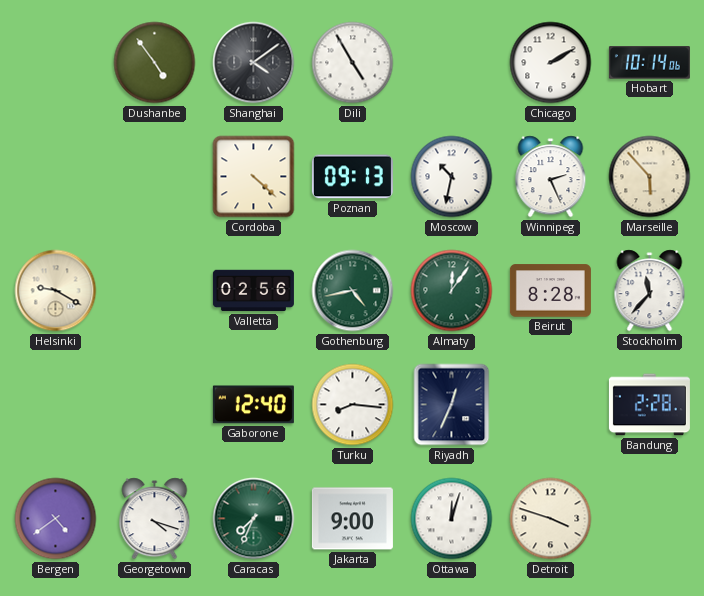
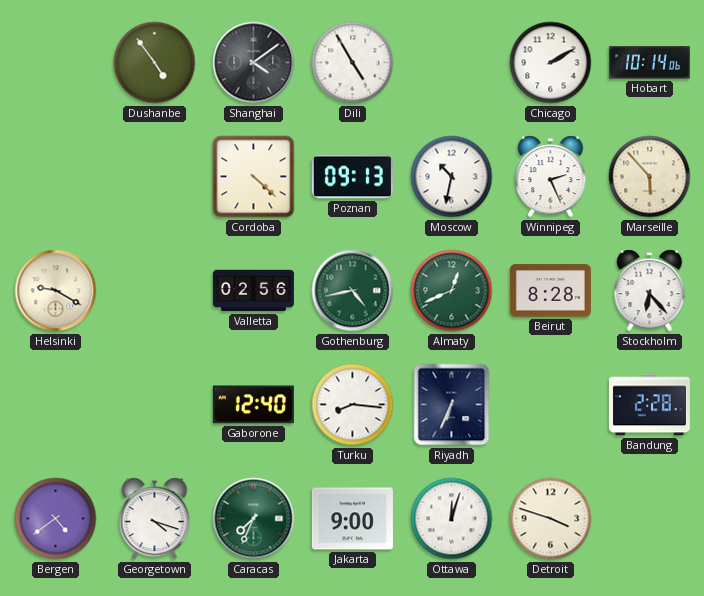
Almaty: 12:06 -> 12:41
Stockholm: 11:37 -> 6:23
Riyadh: 12:34 -> 6:34
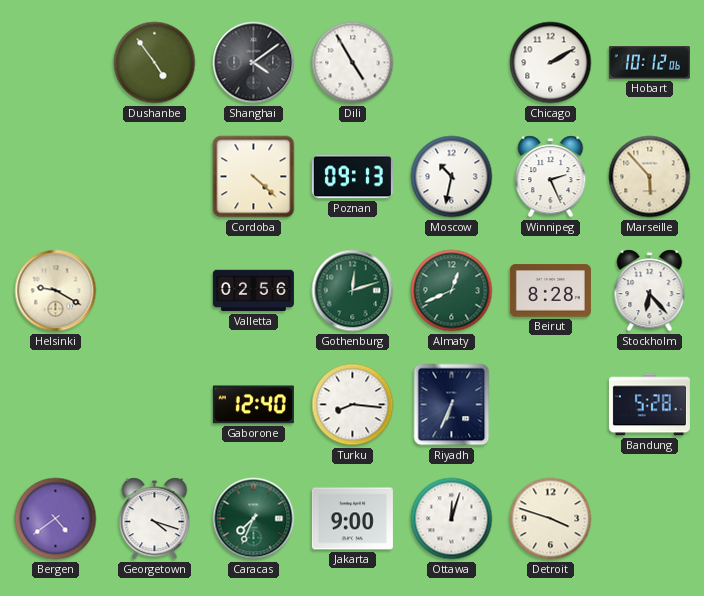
Hobart: 10:14 -> 10:12
Gothenburg: 4:43 -> 12:12
Bandung: 2:28 -> 5:28
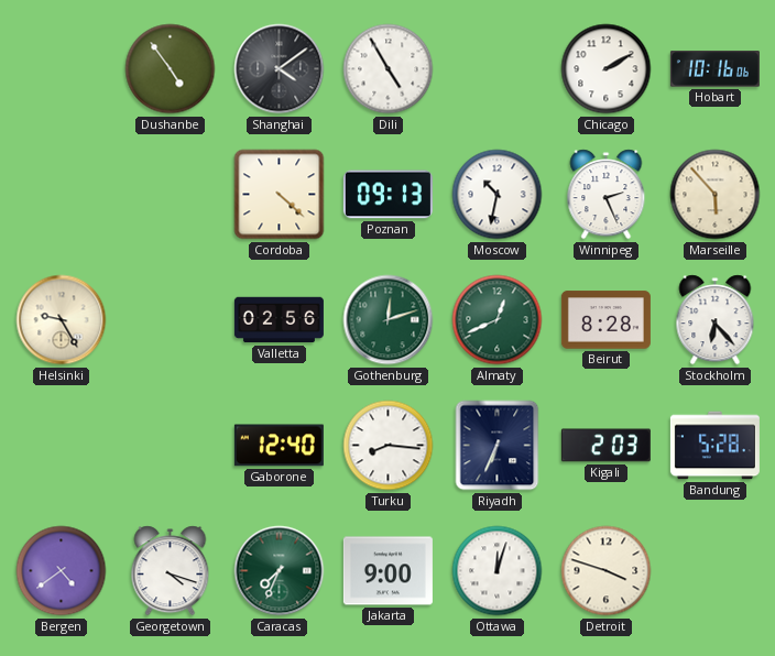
Hobart: 10:12 -> 10:16
Helsinki: 9:20 -> 9:25
Kigali: none -> 2:03
